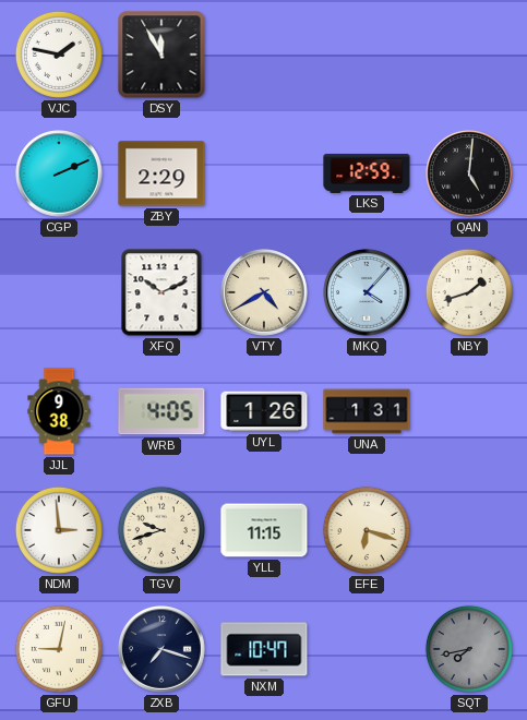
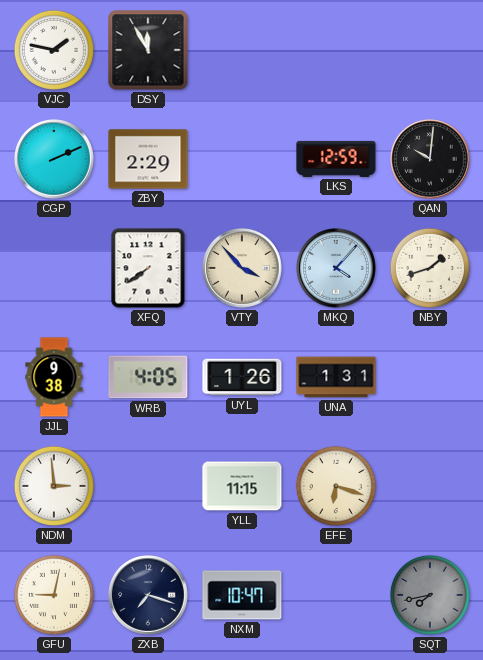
QAN: 5:01 -> 10:01
XFQ: 10:11 -> 7:39
VTY: 4:40 -> 3:53
TGV: 9:42 -> none
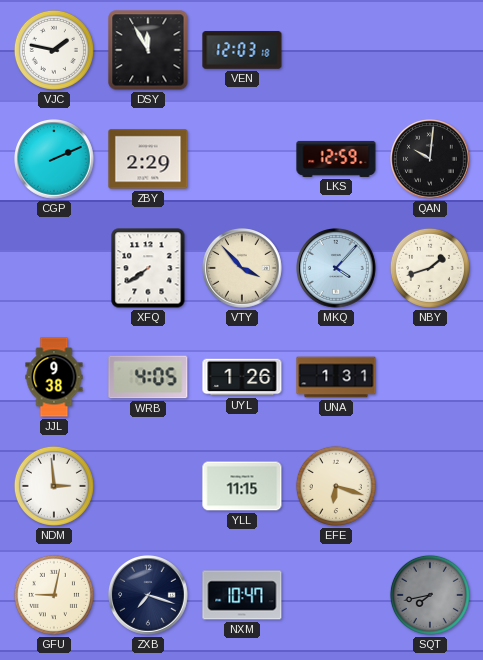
VEN: none -> 12:03
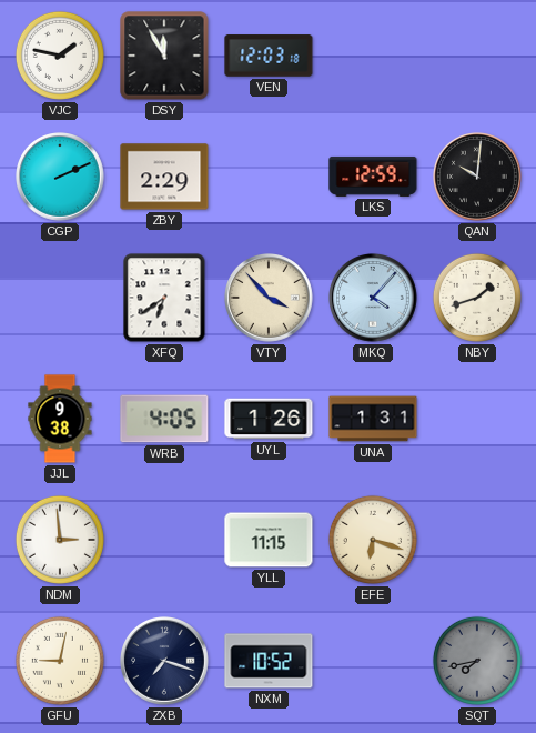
XFQ: 7:39 -> 6:39
NXM: 10:47 -> 10:52
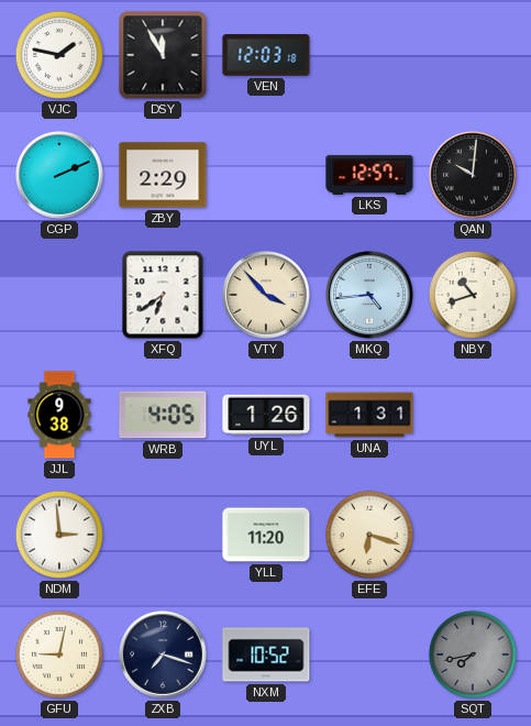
LKS: 12:59 -> 12:57
MKQ: 4:07 -> 4:44
NBY: 1:42 -> 10:42
YLL: 11:15 -> 11:20
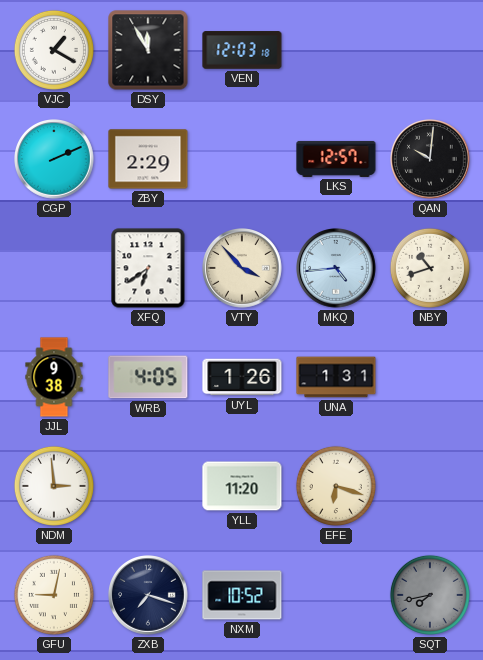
VJC: 1:47 -> 1:20
